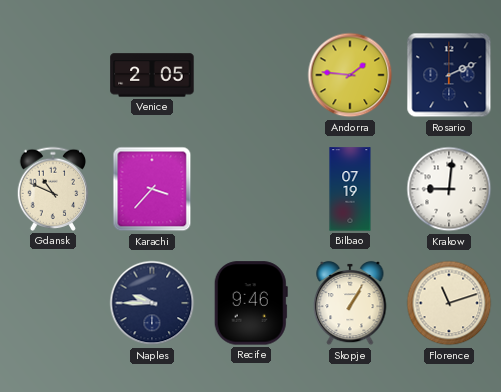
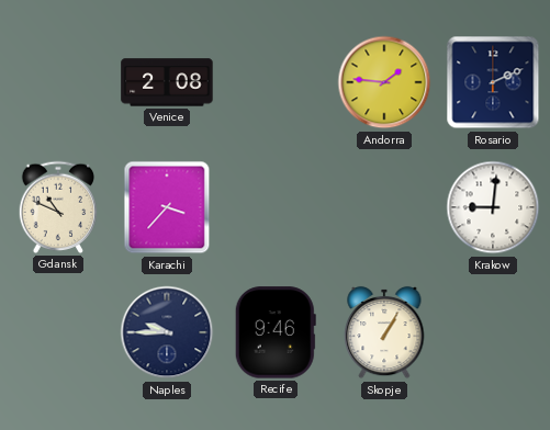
Venice: 2:05 -> 2:08
Bilbao: 07:19 -> none
Florence: 11:12 -> none
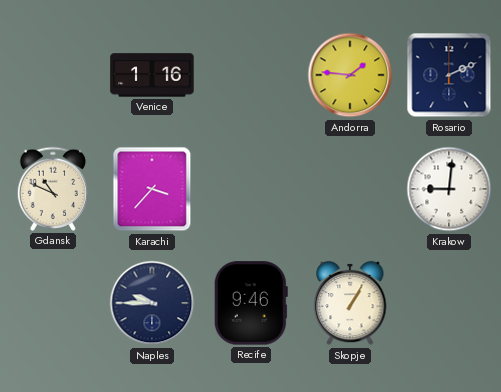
Venice: 2:08 -> 1:16
